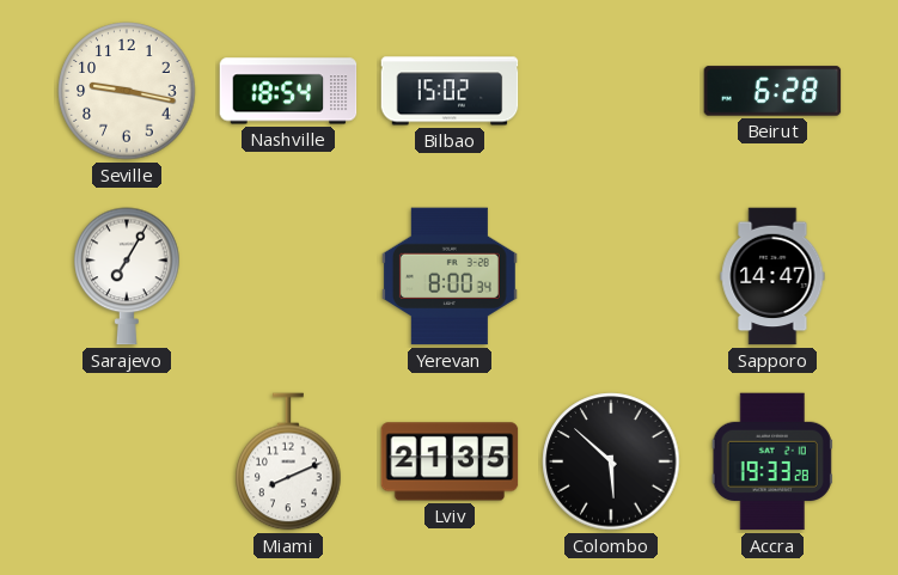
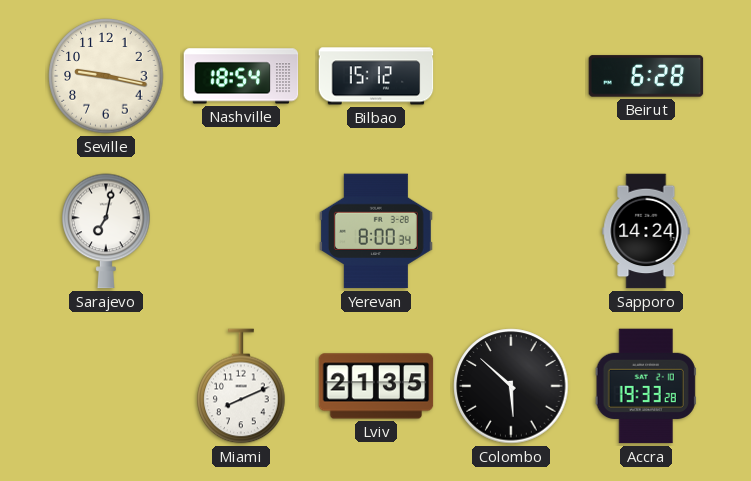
Bilbao: 15:02 -> 15:12
Sarajevo: 7:05 -> 7:02
Sapporo: 14:47 -> 14:24
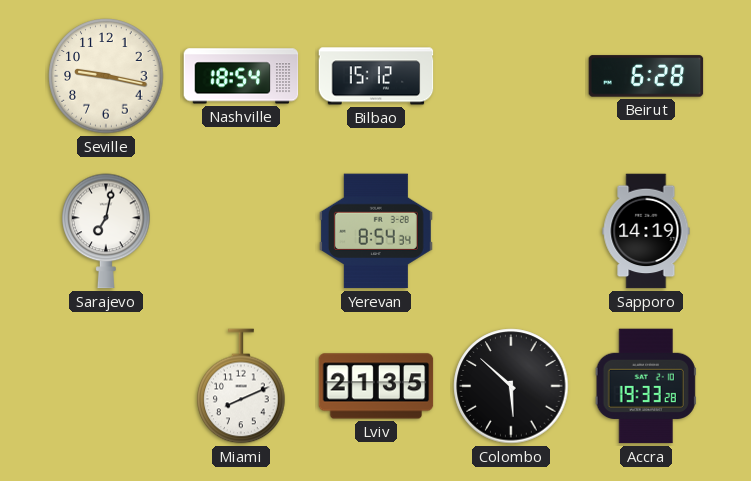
Yerevan: 8:00 -> 8:54
Sapporo: 14:24 -> 14:19
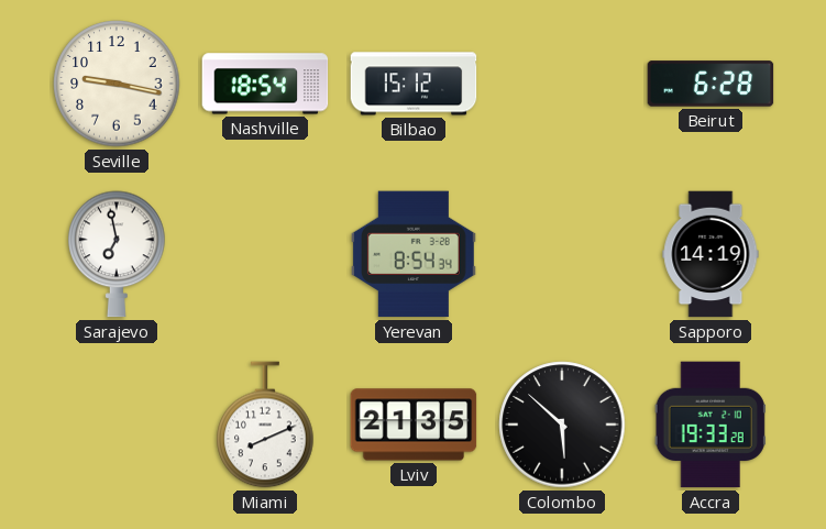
Sarajevo: 7:02 -> 6:58
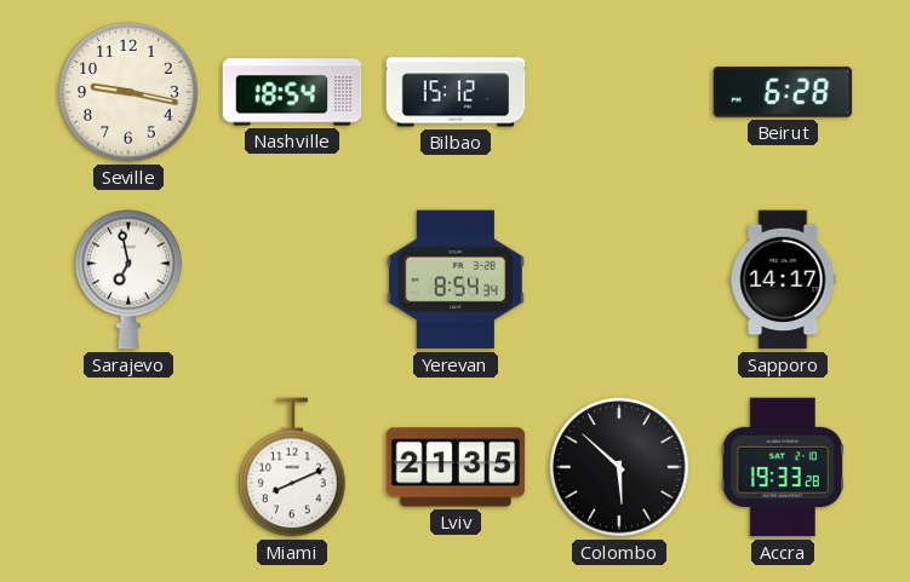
Sapporo: 14:19 -> 14:17
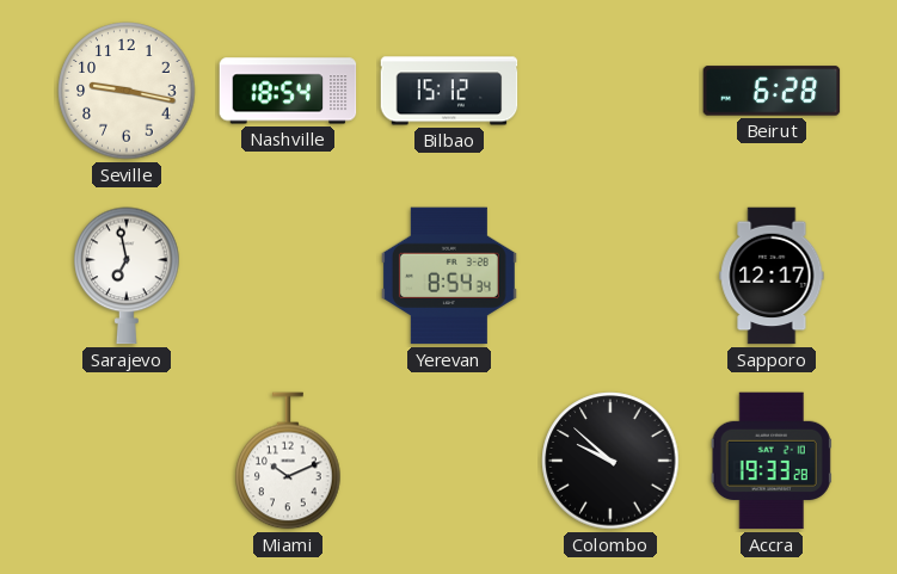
Sapporo: 14:17 -> 12:17
Miami: 8:11 -> 10:11
Lviv: 21:35 -> none
Colombo: 5:52 -> 9:52
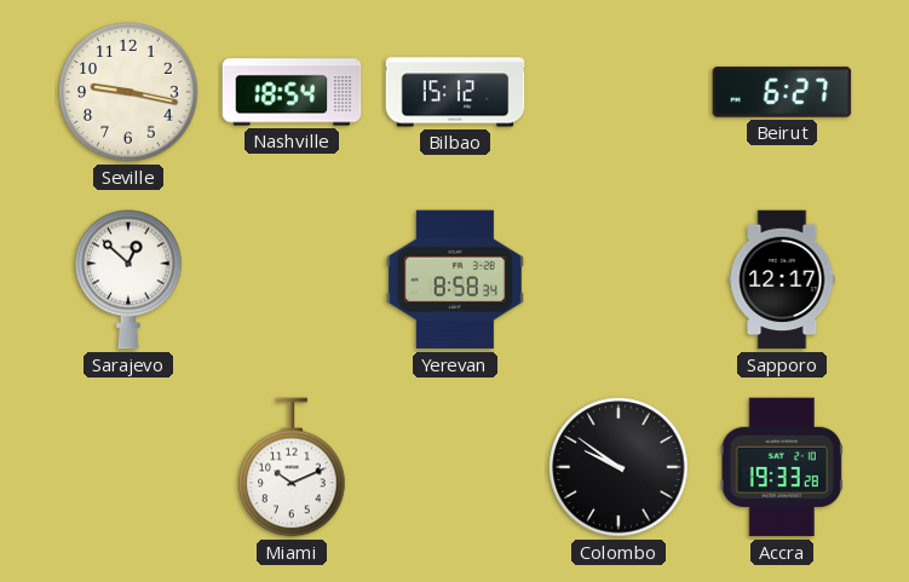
Beirut: 6:28 -> 6:27
Sarajevo: 6:58 -> 12:52
Yerevan: 8:54 -> 8:58
Colombo: 9:52 -> 9:51
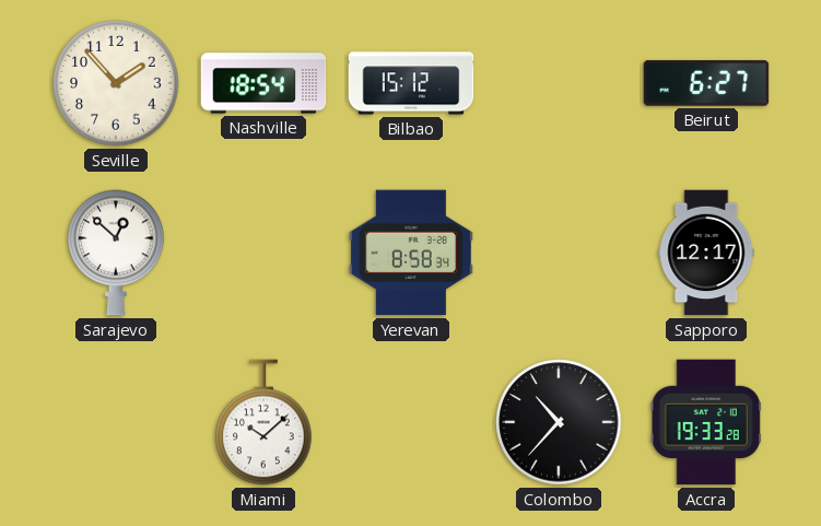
Seville: 9:17 -> 1:53
Miami: 10:11 -> 10:08
Colombo: 9:51 -> 10:37
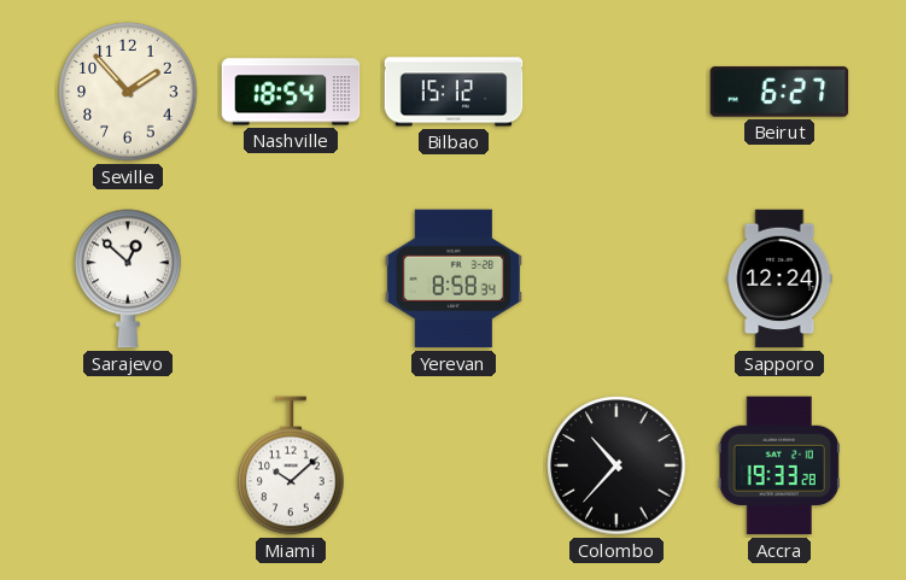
Sapporo: 12:17 -> 12:24
